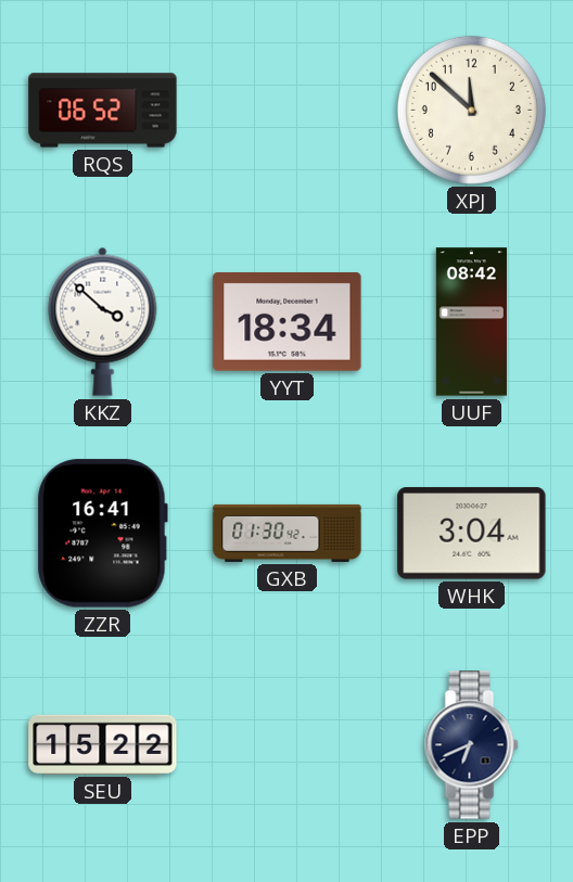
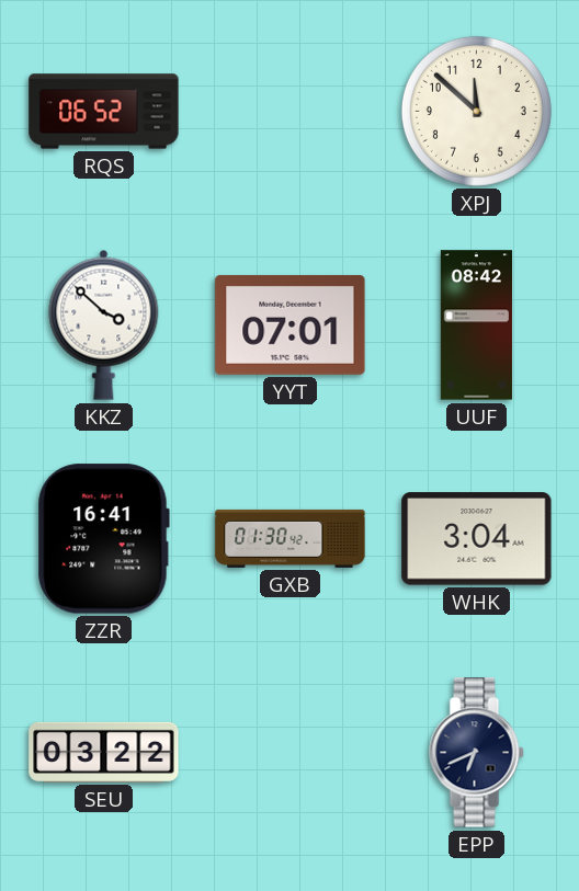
YYT: 18:34 -> 07:01
SEU: 15:22 -> 03:22
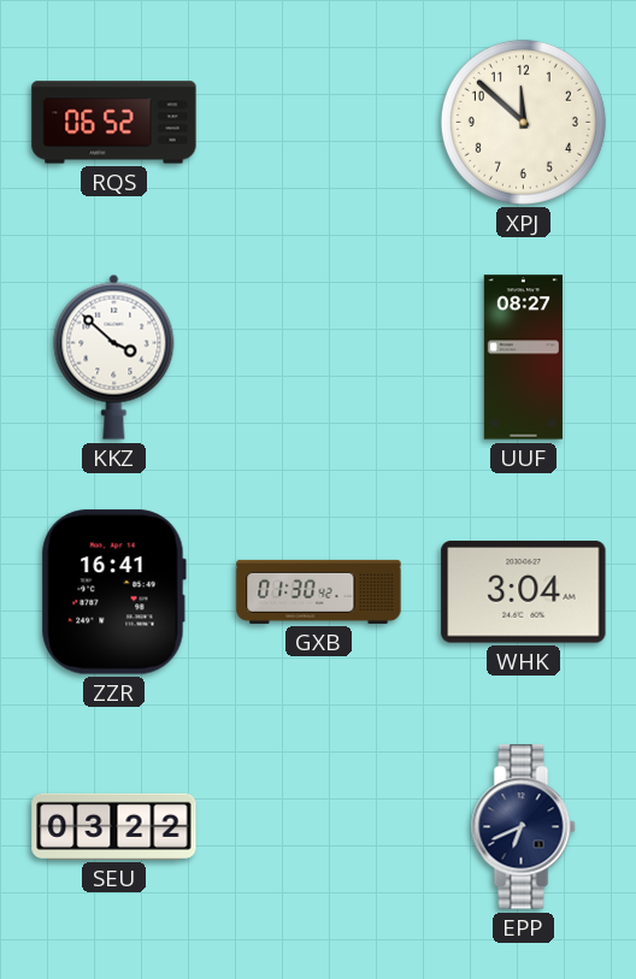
YYT: 07:01 -> none
UUF: 08:42 -> 08:27
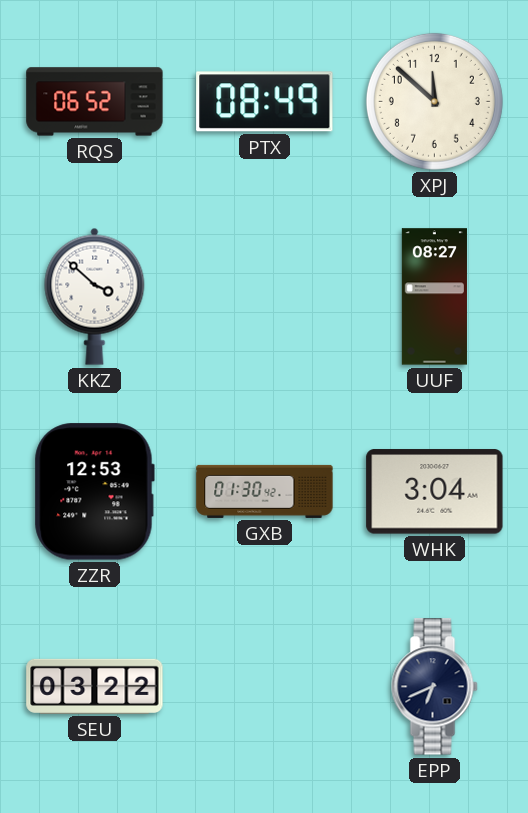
PTX: none -> 08:49
ZZR: 16:41 -> 12:53
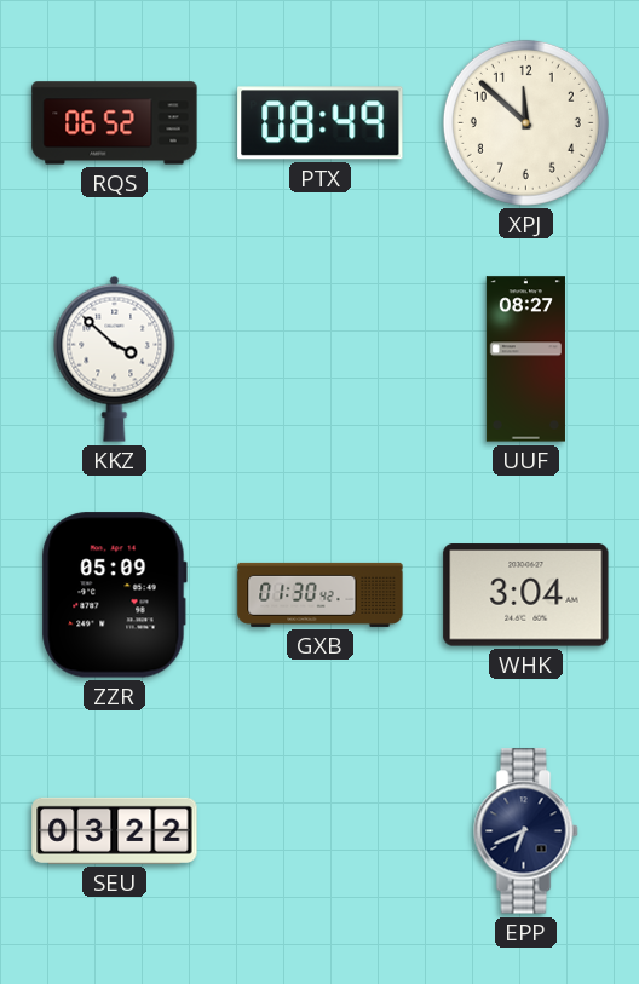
ZZR: 12:53 -> 05:09
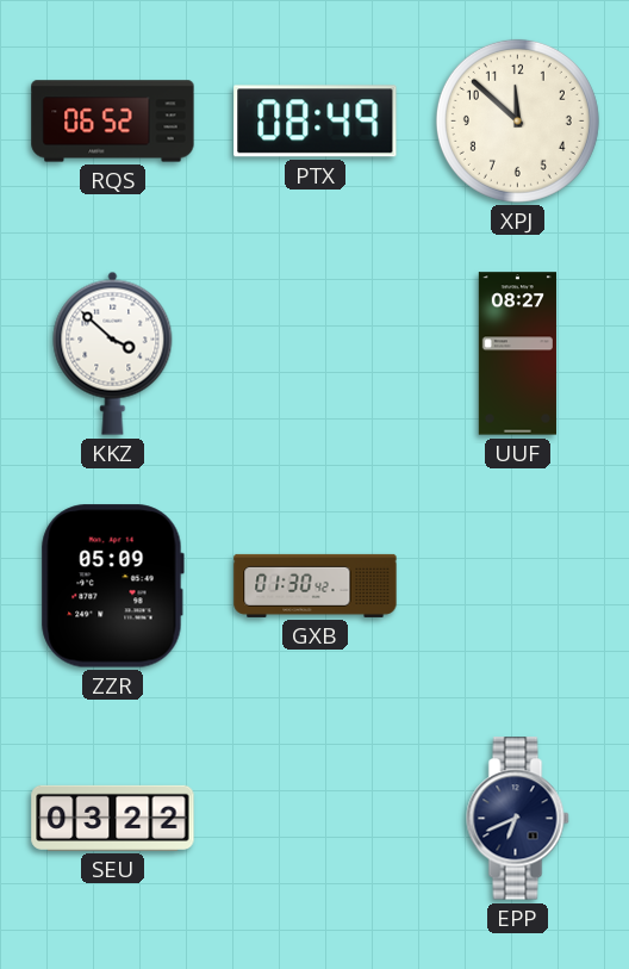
WHK: 3:04 -> none
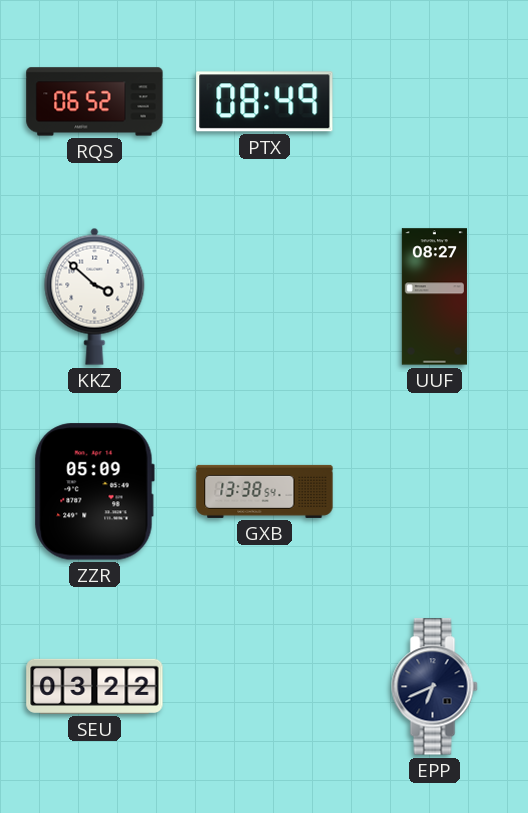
XPJ: 11:52 -> none
GXB: 01:30 -> 13:38
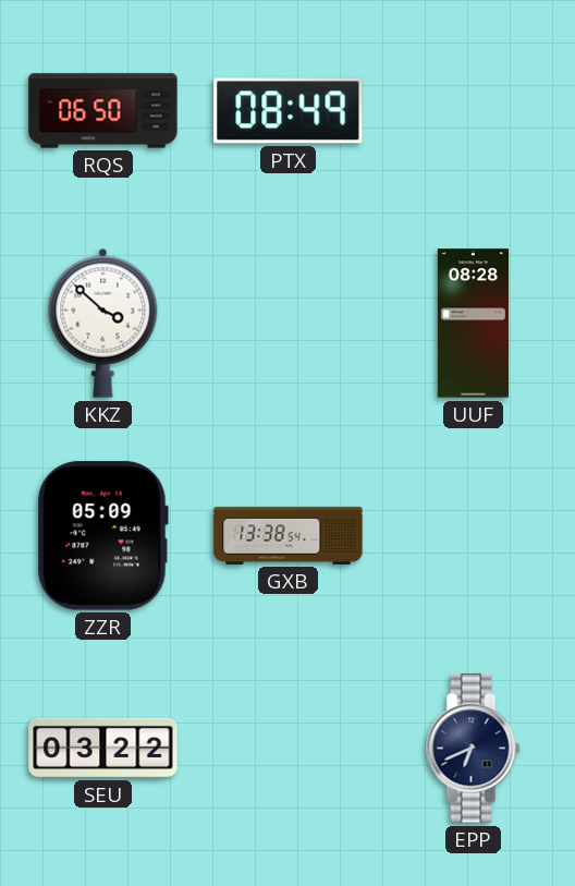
RQS: 06:52 -> 06:50
UUF: 08:27 -> 08:28
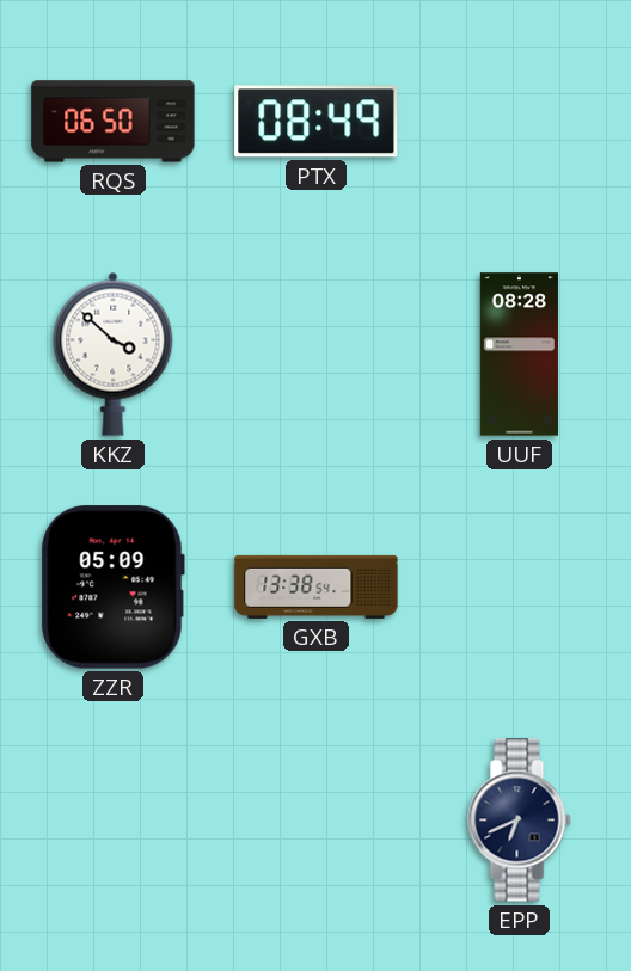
SEU: 03:22 -> none
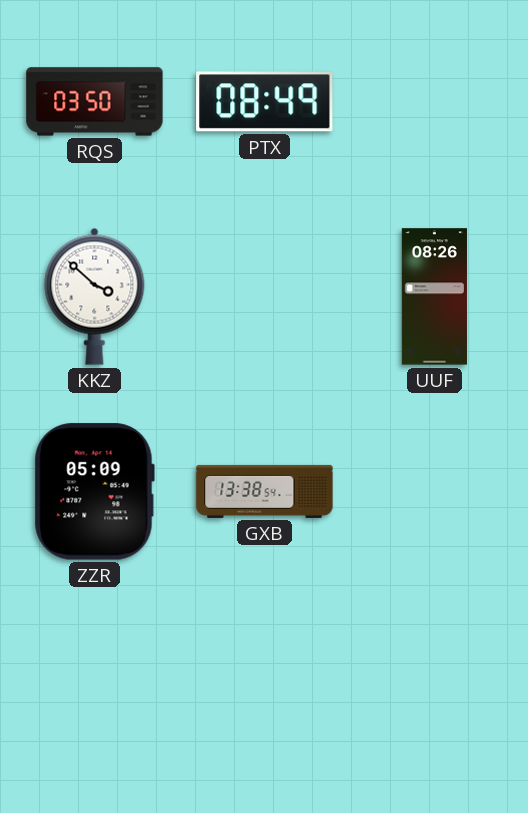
RQS: 06:50 -> 03:50
UUF: 08:28 -> 08:26
EPP: 6:41 -> none
